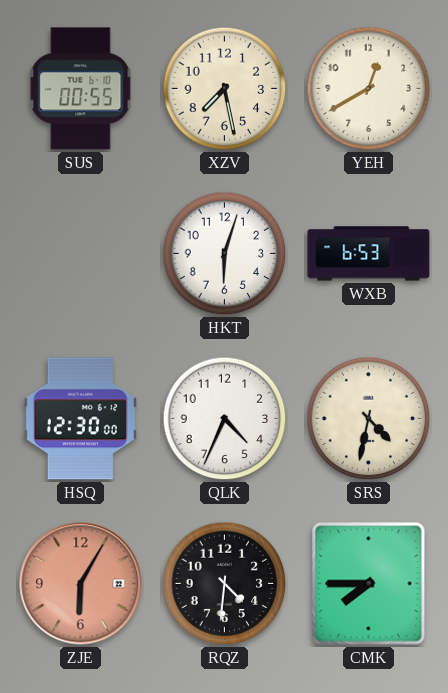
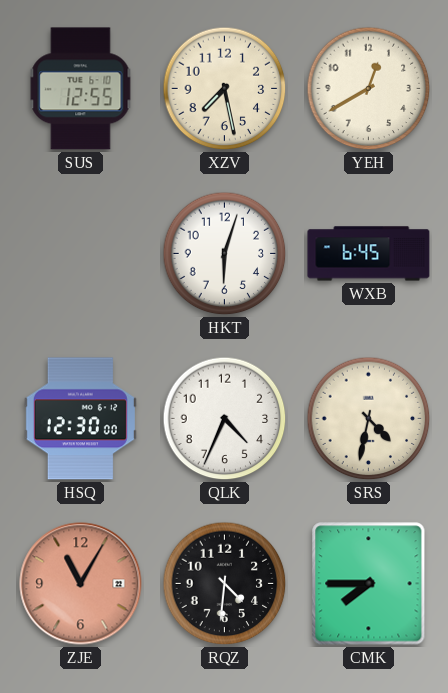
SUS: 00:55 -> 12:55
WXB: 6:53 -> 6:45
ZJE: 6:05 -> 11:05
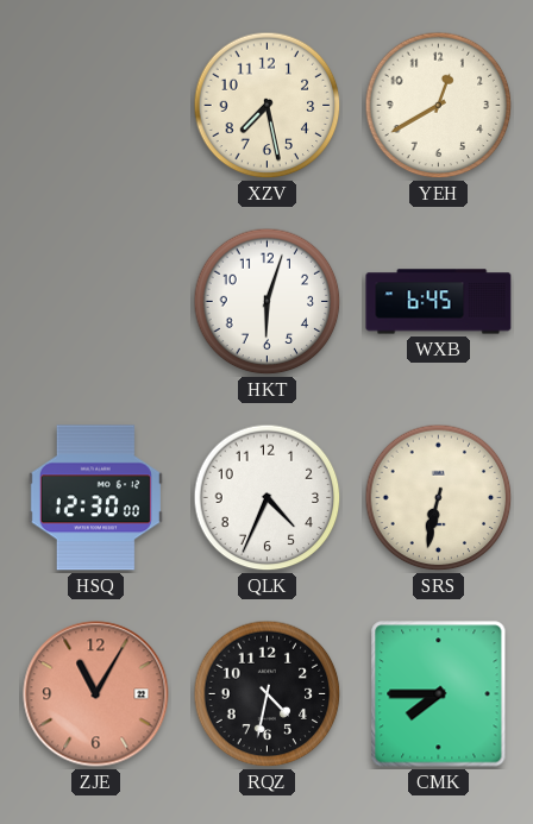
SUS: 12:55 -> none
SRS: 4:32 -> 6:32
RQZ: 4:31 -> 4:32
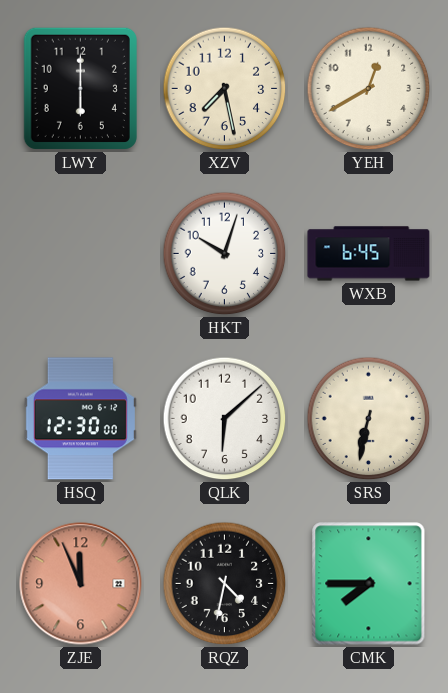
LWY: none -> 6:00
HKT: 6:03 -> 10:03
QLK: 4:34 -> 6:08
ZJE: 11:05 -> 11:56
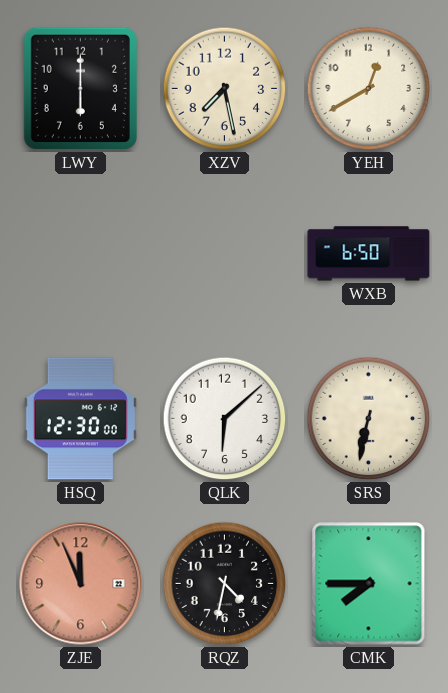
HKT: 10:03 -> none
WXB: 6:45 -> 6:50
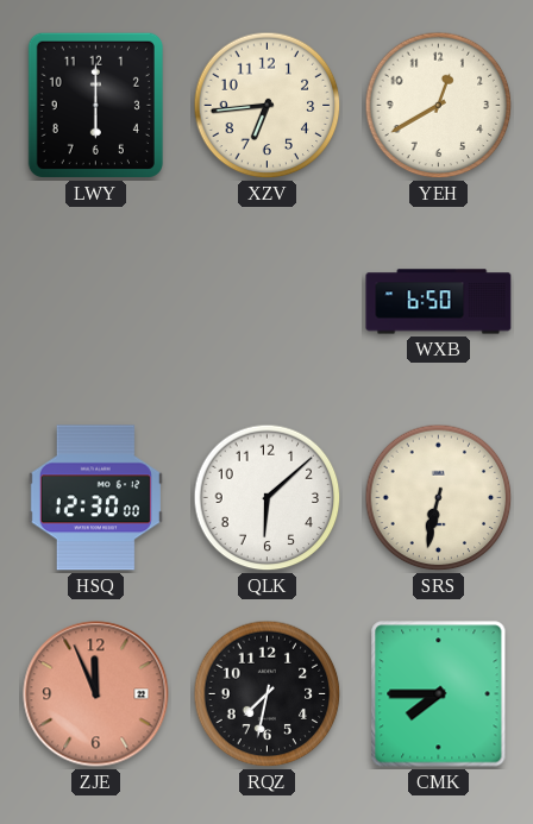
XZV: 7:28 -> 6:44
RQZ: 4:32 -> 7:32
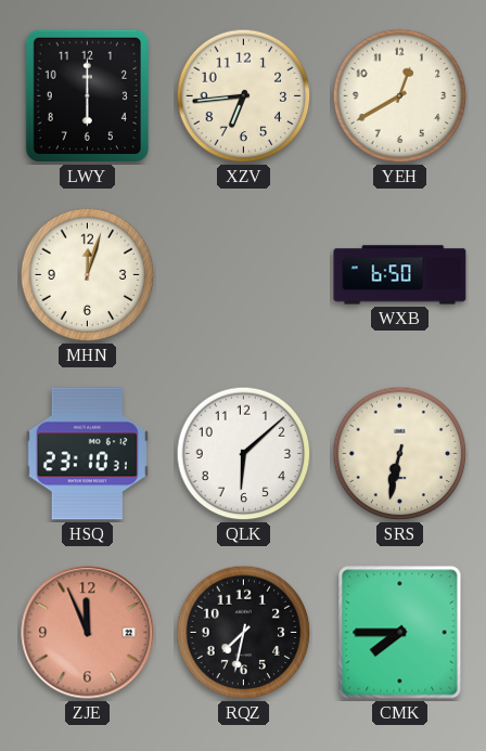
MHN: none -> 12:03
HSQ: 12:30 -> 23:10
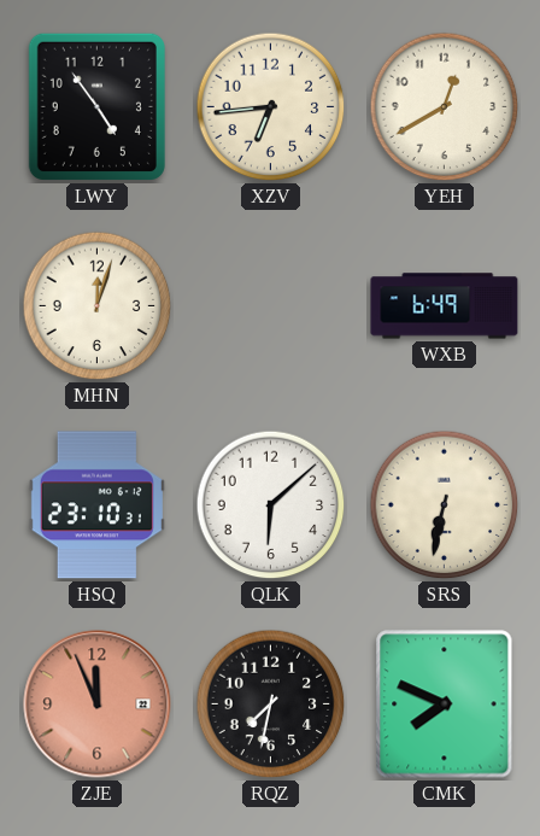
LWY: 6:00 -> 4:54
WXB: 6:50 -> 6:49
CMK: 7:45 -> 7:49
